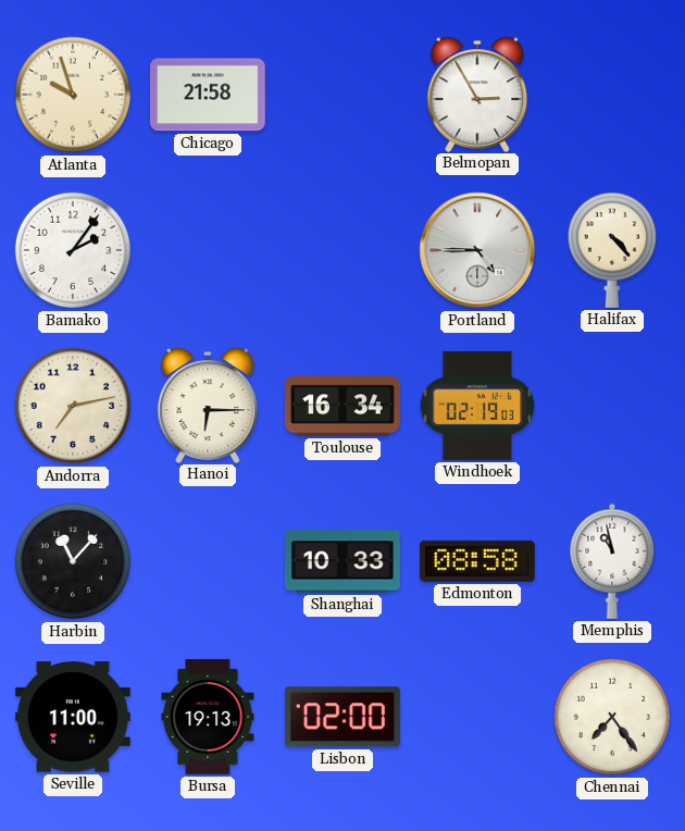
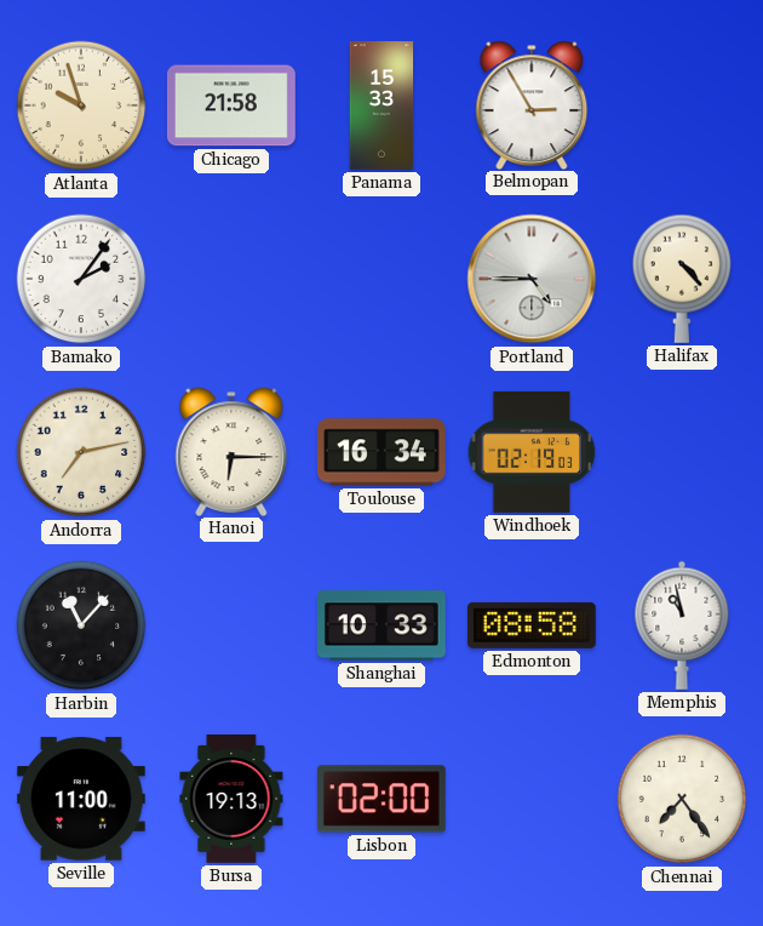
Panama: none -> 15:33
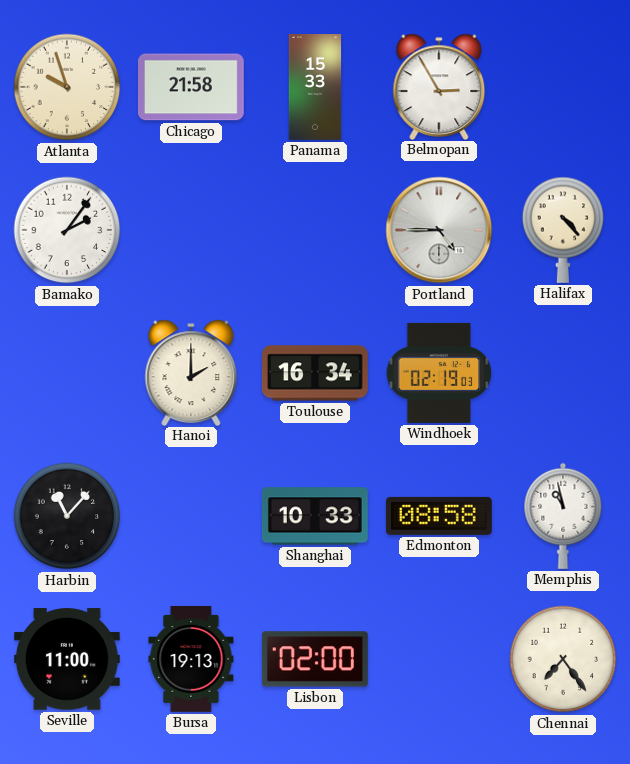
Andorra: 7:13 -> none
Hanoi: 6:15 -> 2:00
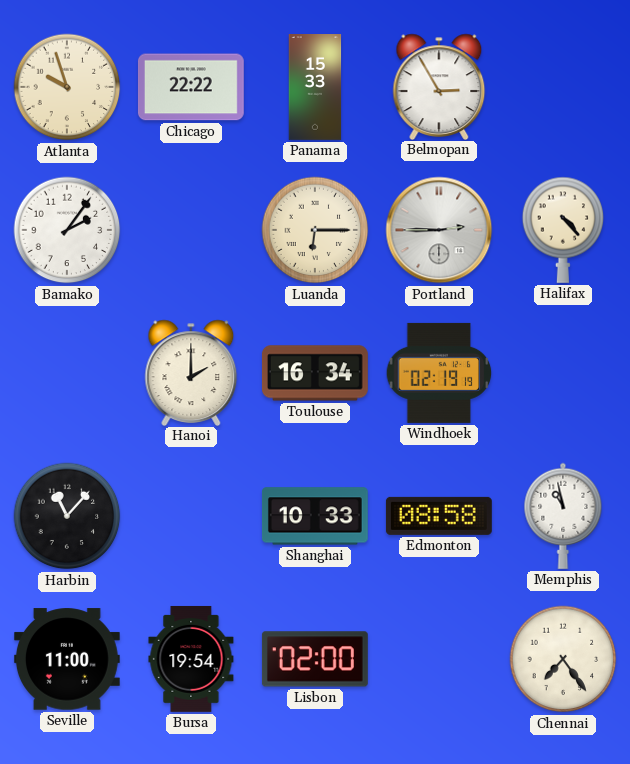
Chicago: 21:58 -> 22:22
Luanda: none -> 6:15
Portland: 4:45 -> 2:45
Windhoek: 02:19:03 -> 02:19:19
Bursa: 19:13 -> 19:54
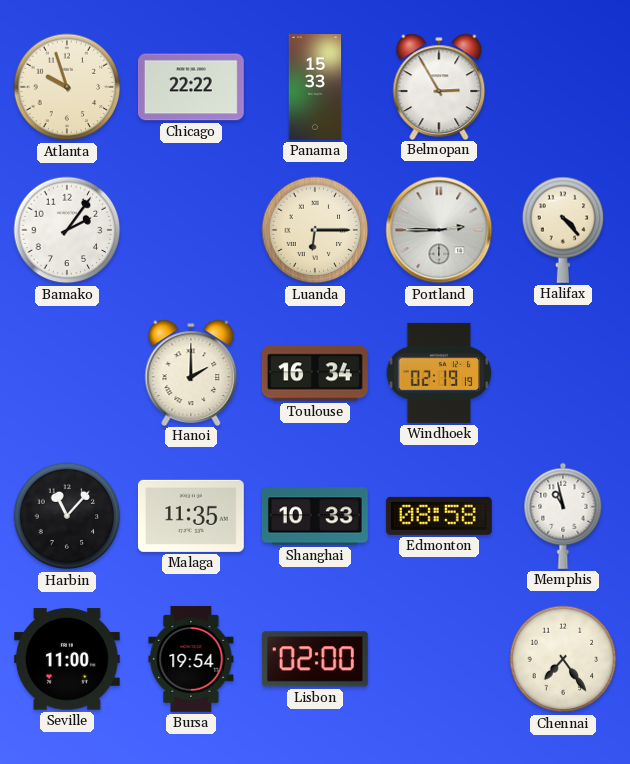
Malaga: none -> 11:35
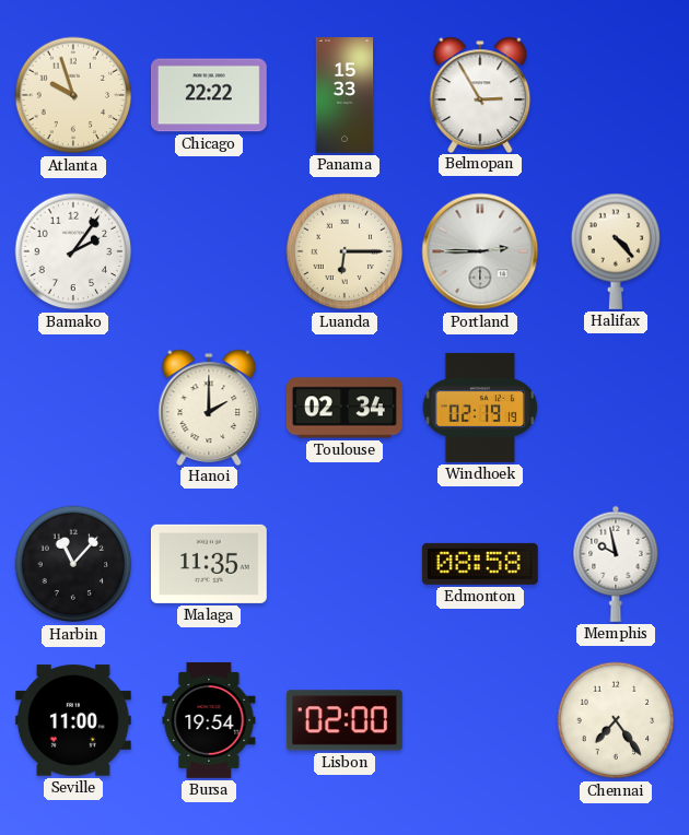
Toulouse: 16:34 -> 02:34
Shanghai: 10:33 -> none
Memphis: 10:58 -> 9:58
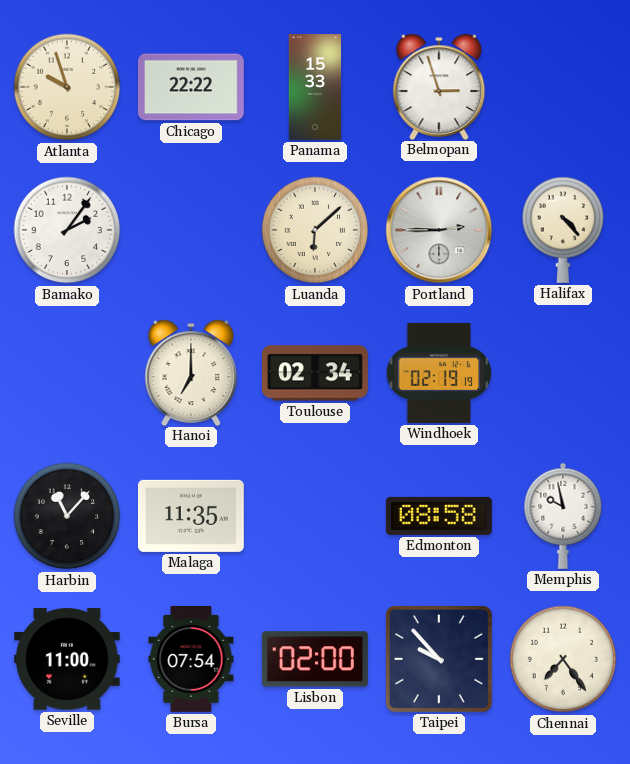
Belmopan: 2:55 -> 2:57
Luanda: 6:15 -> 6:08
Hanoi: 2:00 -> 7:00
Bursa: 19:54 -> 07:54
Taipei: none -> 9:53
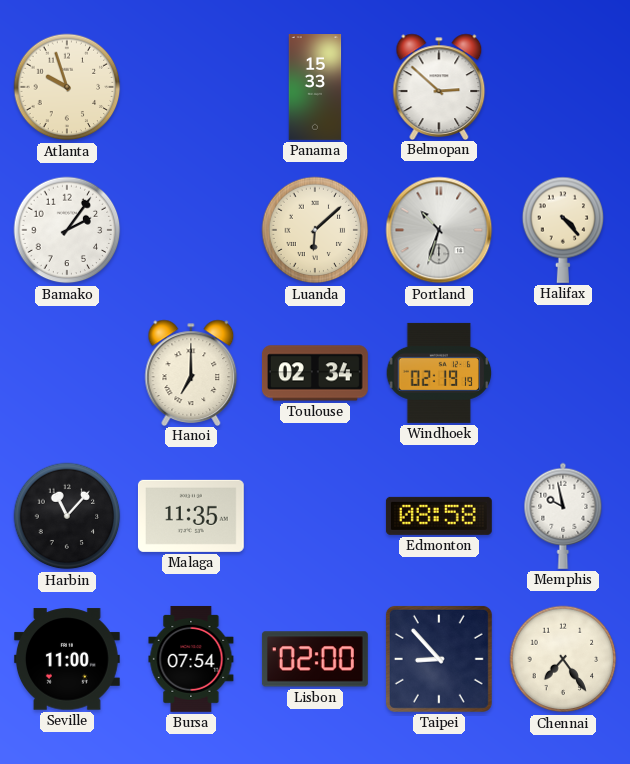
Chicago: 22:22 -> none
Belmopan: 2:57 -> 2:52
Portland: 2:45 -> 10:33
Taipei: 9:53 -> 8:53
